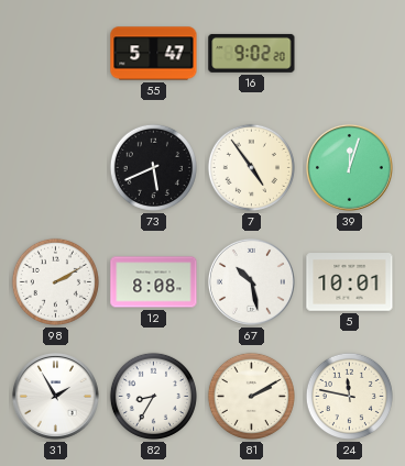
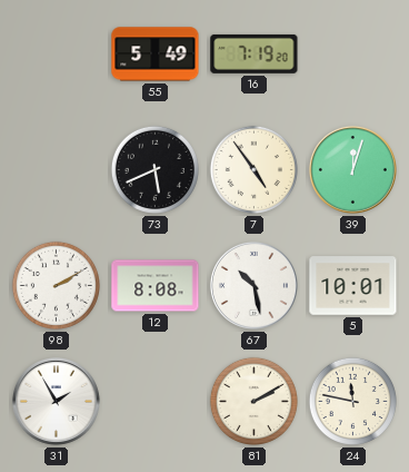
55: 5:47 -> 5:49
16: 9:02 -> 7:19
82: 8:35 -> none
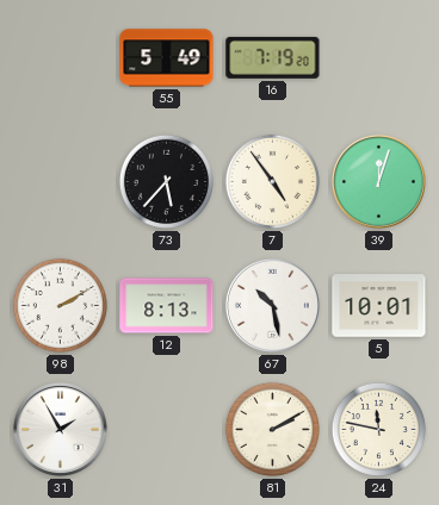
73: 5:41 -> 5:37
12: 8:08 -> 8:13
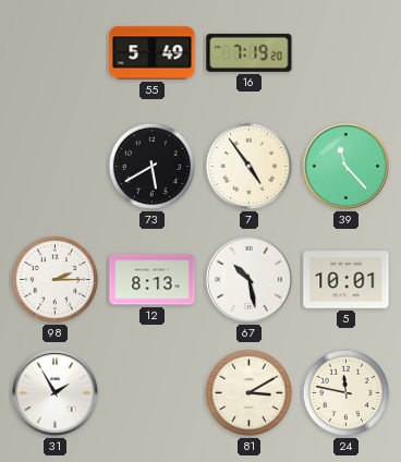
73: 5:37 -> 5:40
39: 12:03 -> 11:23
98: 2:10 -> 2:15
81: 2:10 -> 3:10
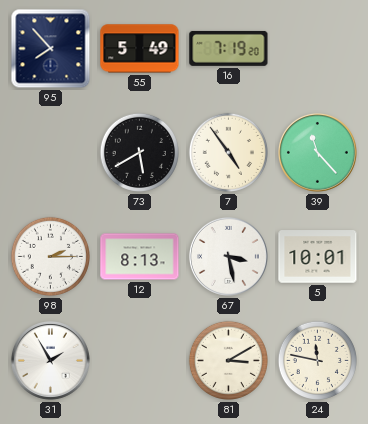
95: none -> 7:53
67: 10:28 -> 3:28
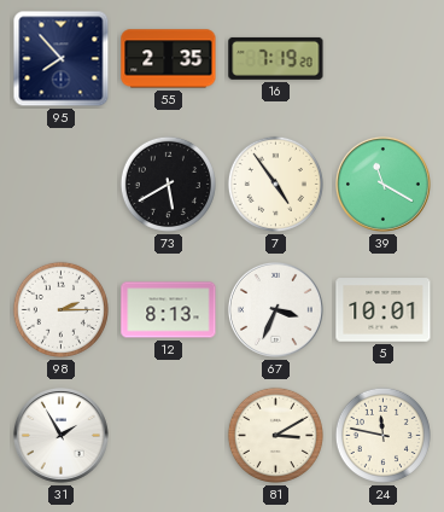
55: 5:49 -> 2:35
39: 11:23 -> 11:20
67: 3:28 -> 3:34
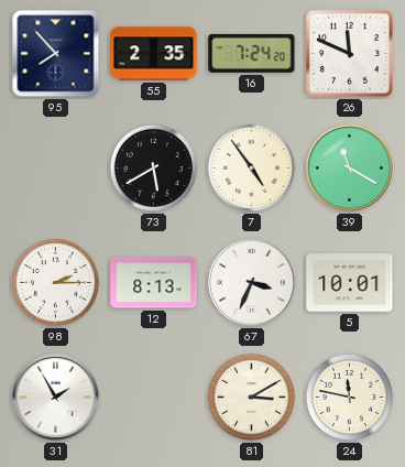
16: 7:19 -> 7:24
26: none -> 11:49
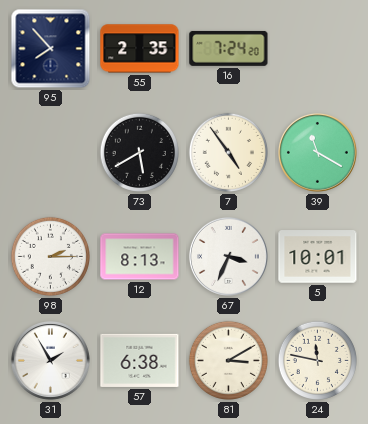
26: 11:49 -> none
57: none -> 6:38
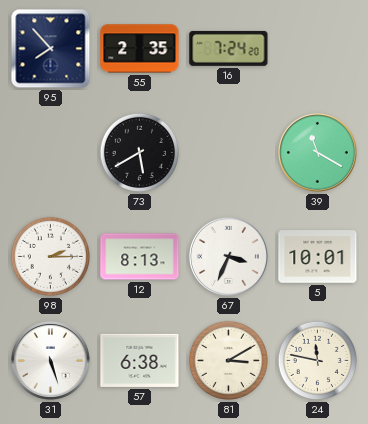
7: 4:54 -> none
31: 1:55 -> 5:27
